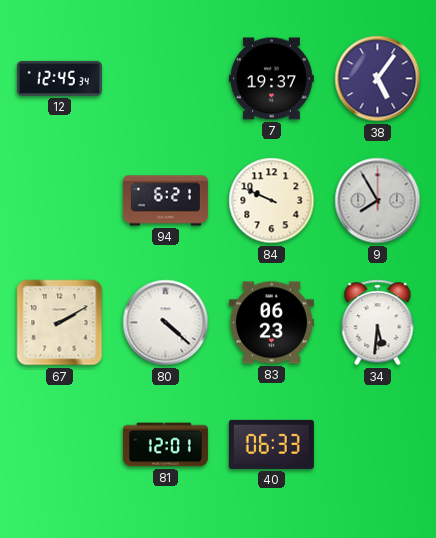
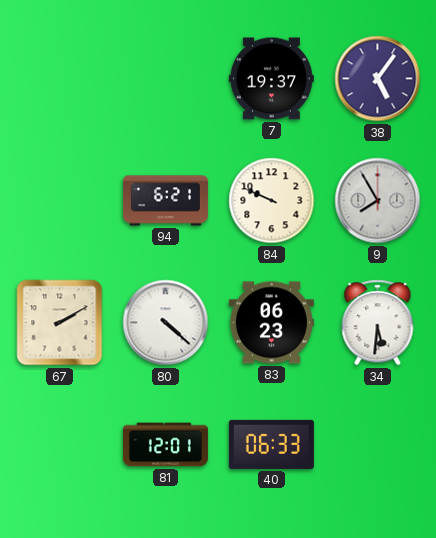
12: 12:45 -> none
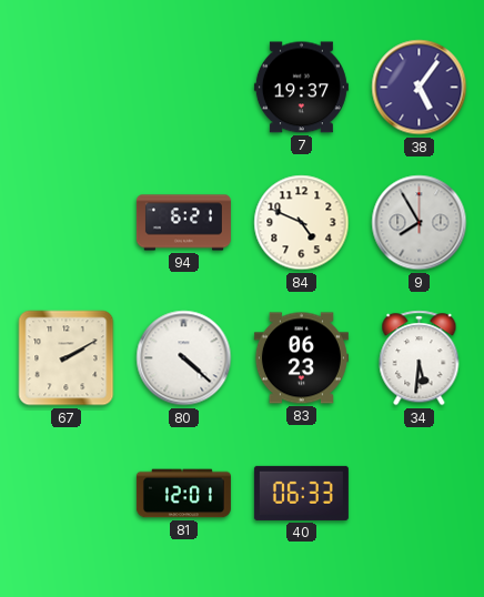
84: 9:49 -> 4:49
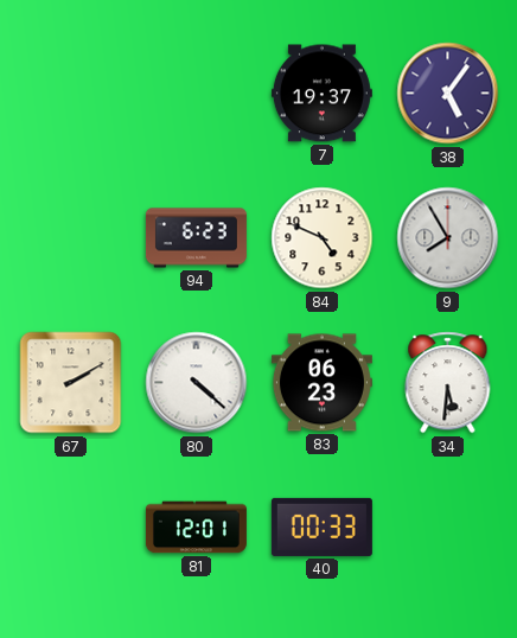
94: 6:21 -> 6:23
40: 06:33 -> 00:33
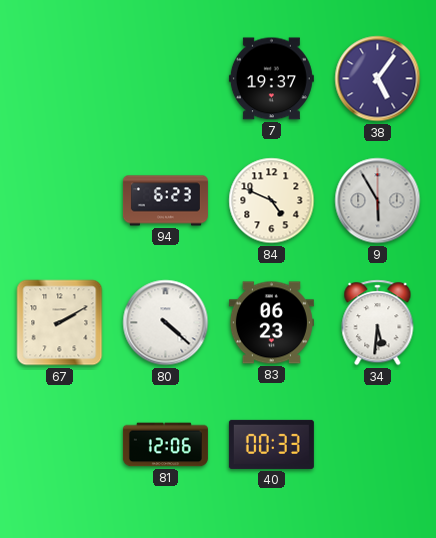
9: 7:55 -> 5:55
81: 12:01 -> 12:06
